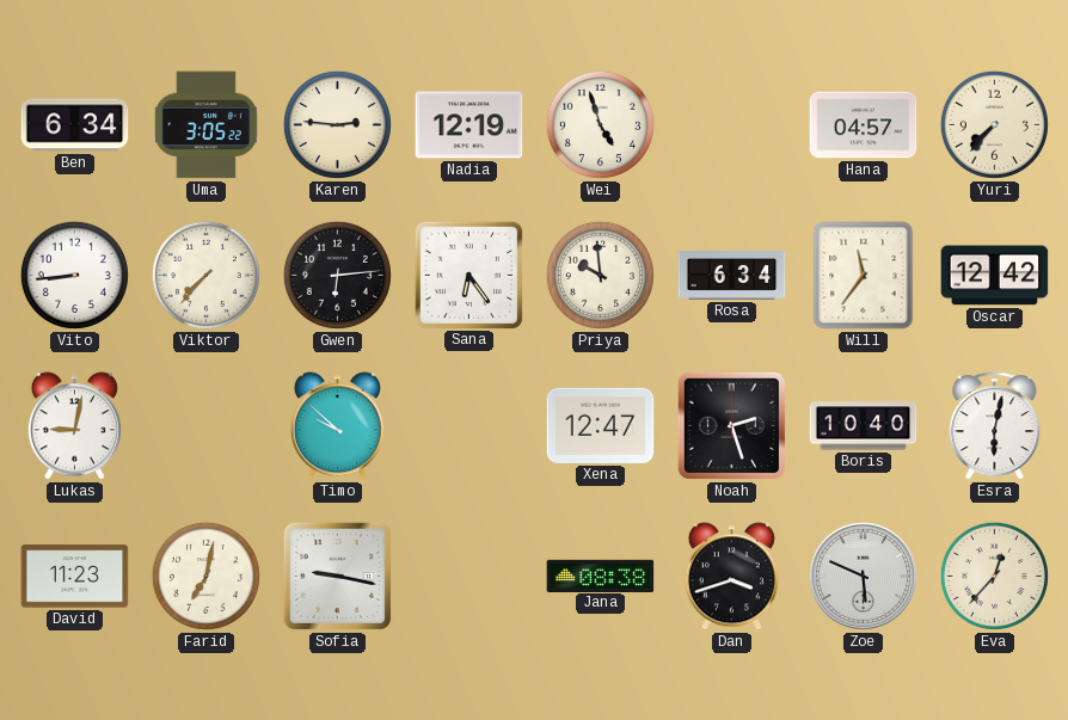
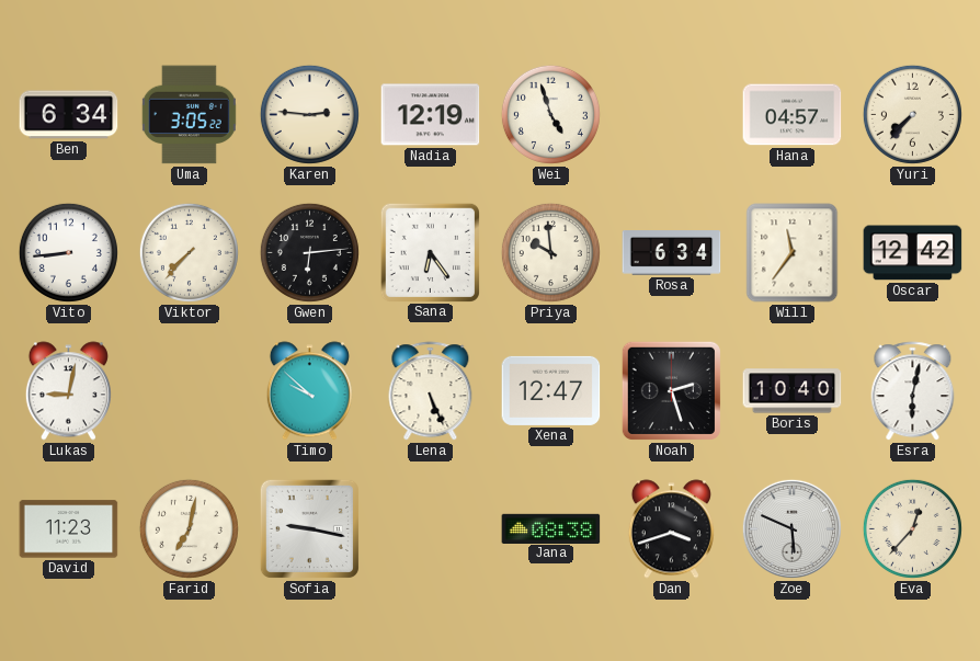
Lena: none -> 5:26
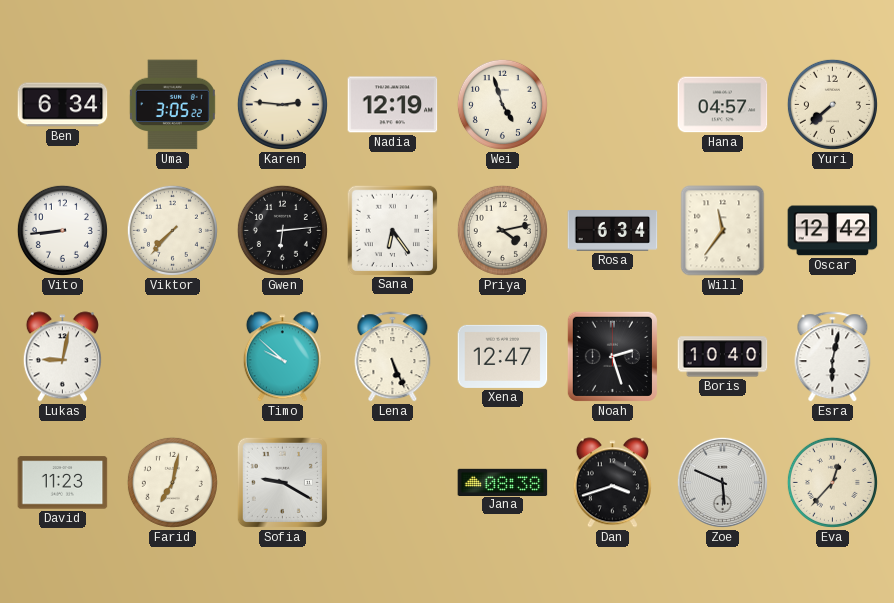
Yuri: 7:37 -> 7:38
Priya: 9:59 -> 4:13
Sofia: 9:17 -> 9:20
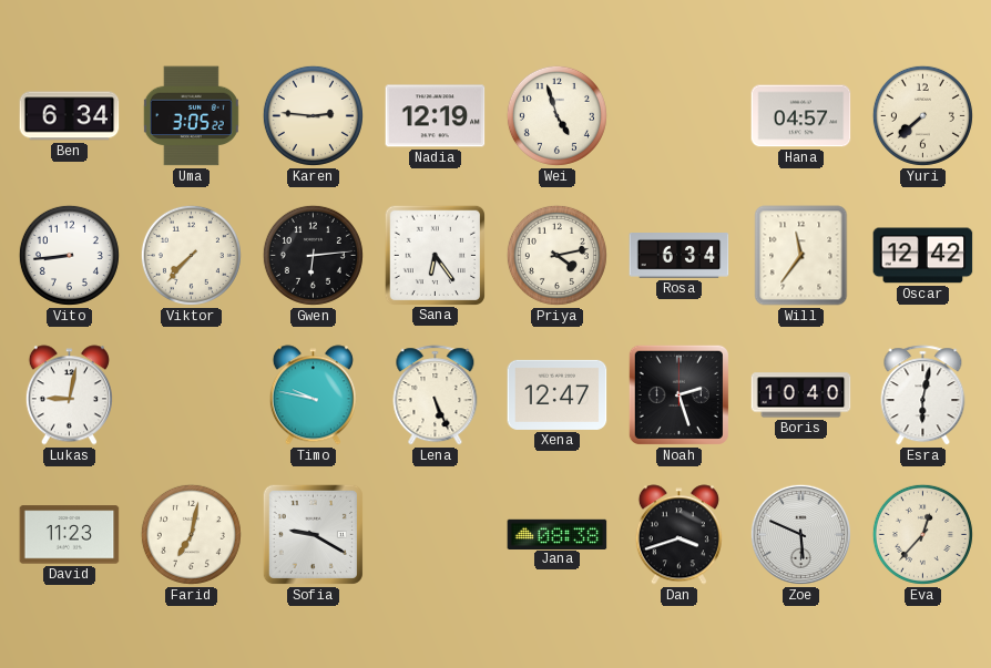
Timo: 9:52 -> 9:47
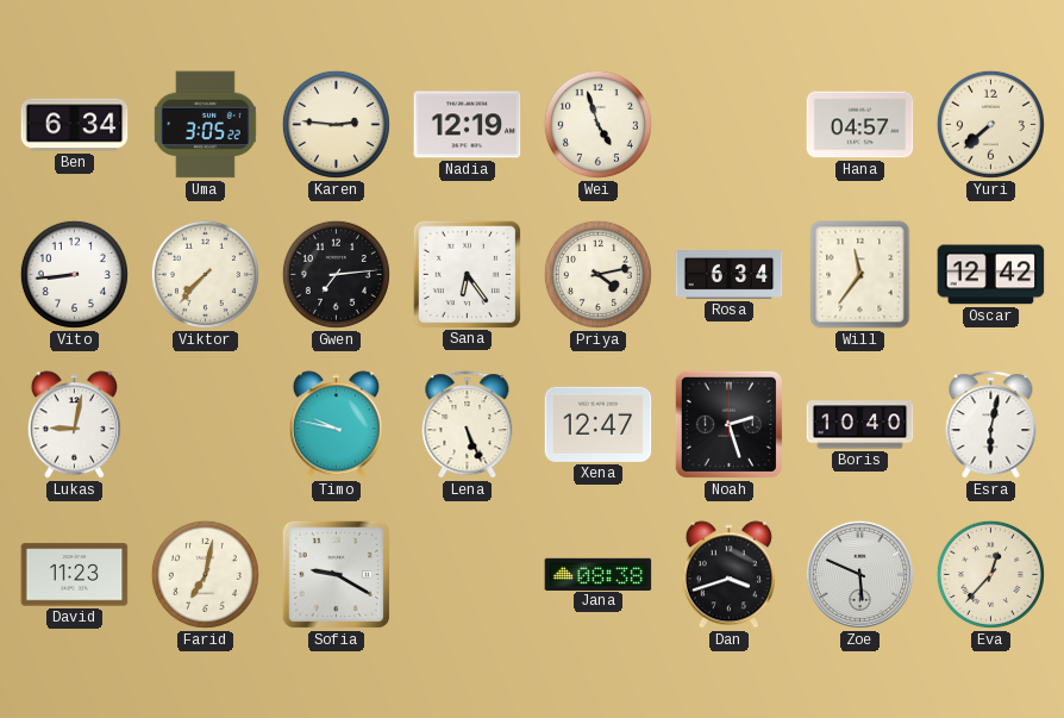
Gwen: 6:14 -> 7:14
